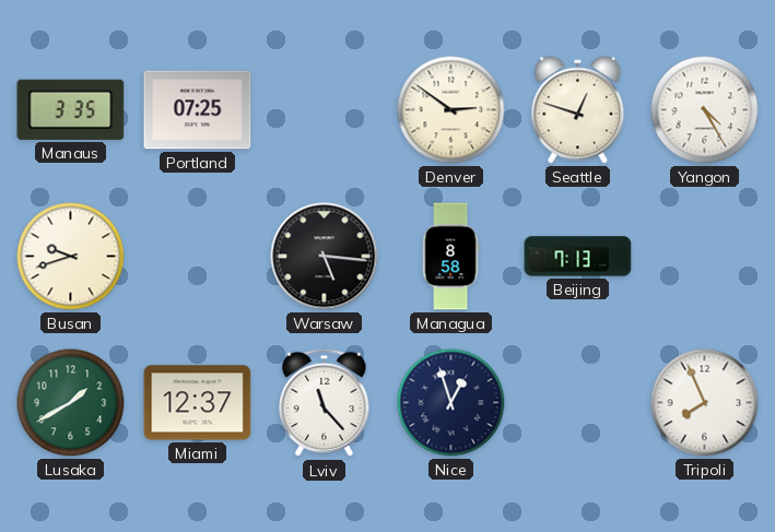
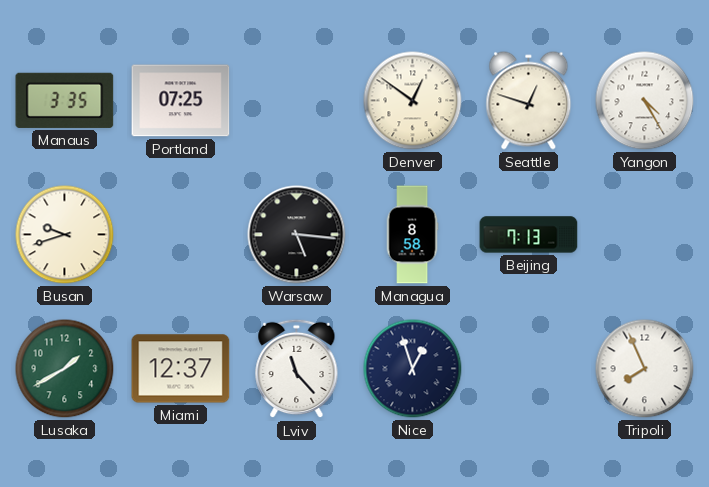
Denver: 2:51 -> 12:51
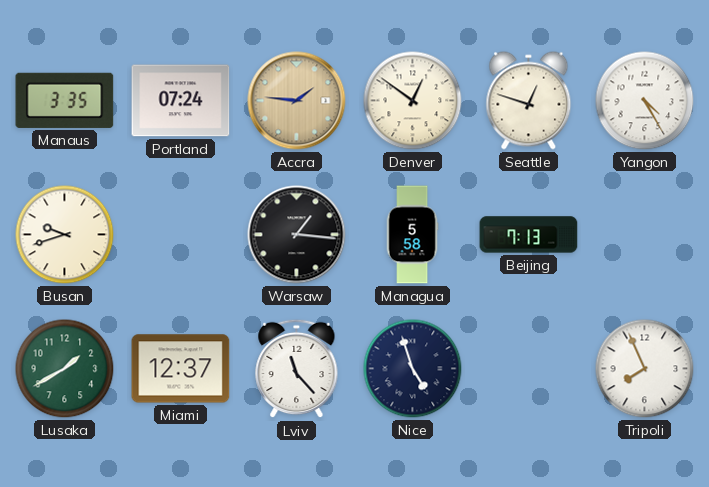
Portland: 07:25 -> 07:24
Accra: none -> 1:46
Warsaw: 5:16 -> 1:16
Managua: 8:58 -> 5:58
Nice: 12:57 -> 4:57
